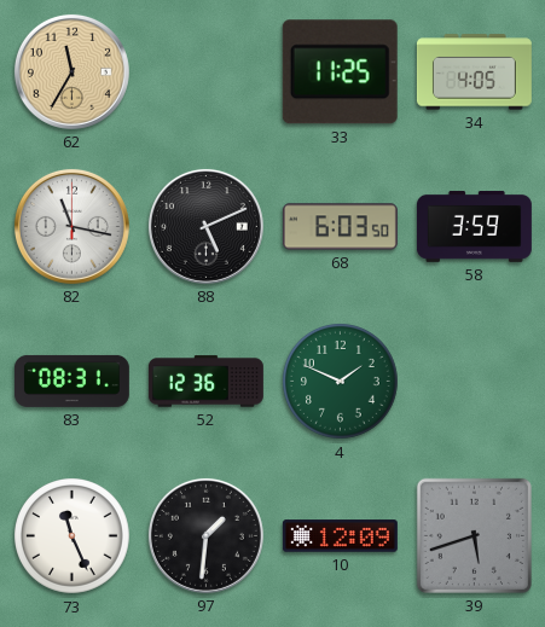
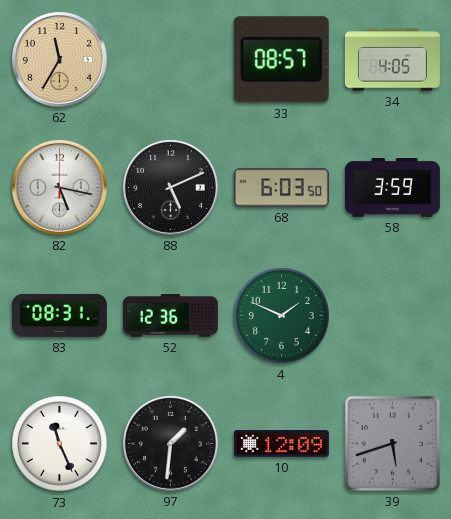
33: 11:25 -> 08:57
82: 11:17 -> 5:17
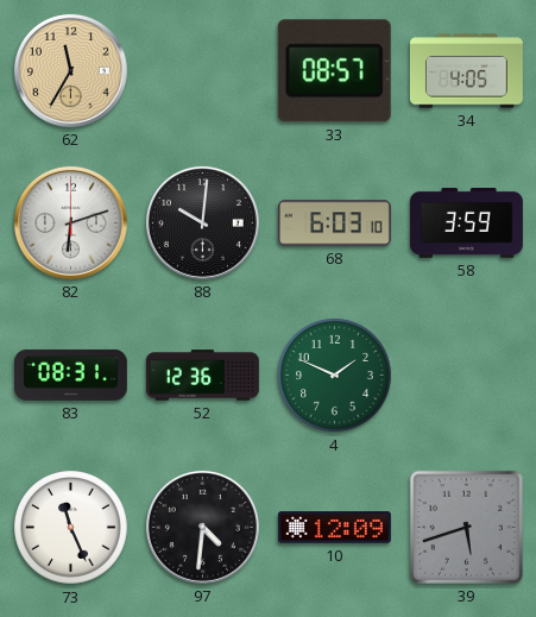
82: 5:17 -> 6:12
88: 5:11 -> 10:01
68: 6:03:50 -> 6:03:10
97: 1:31 -> 4:31
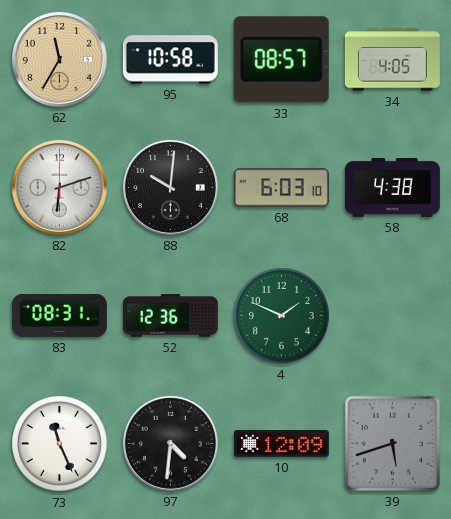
95: none -> 10:58
58: 3:59 -> 4:38
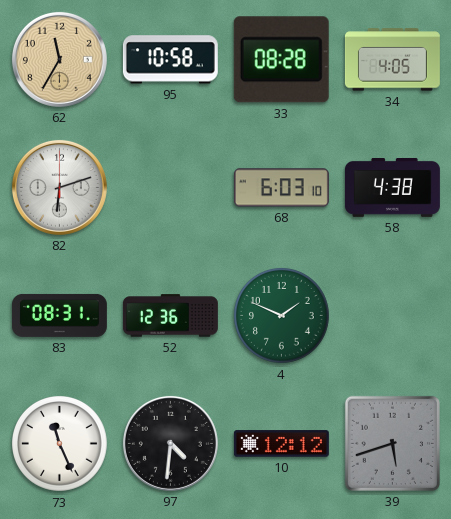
33: 08:57 -> 08:28
88: 10:01 -> none
10: 12:09 -> 12:12
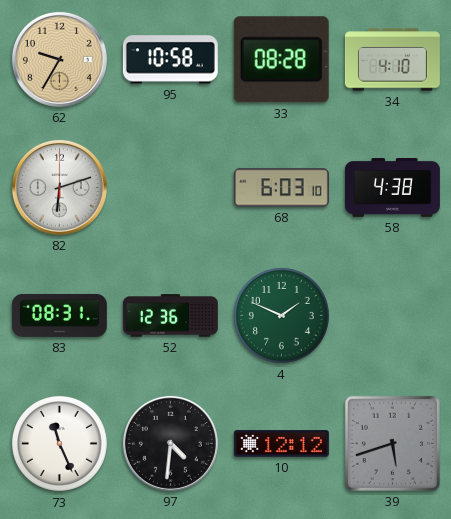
62: 11:35 -> 9:35
34: 4:05 -> 4:10
